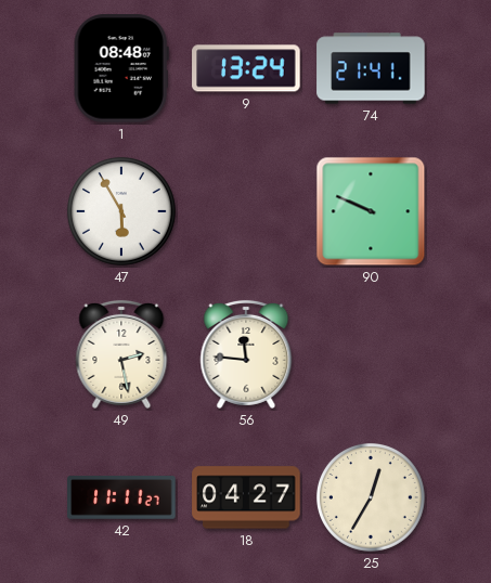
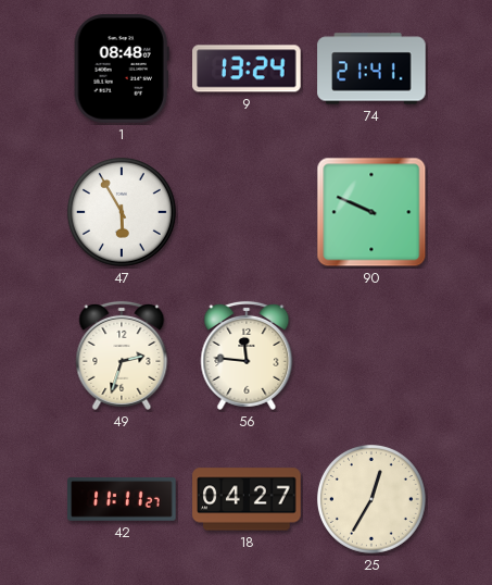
49: 2:28 -> 2:33
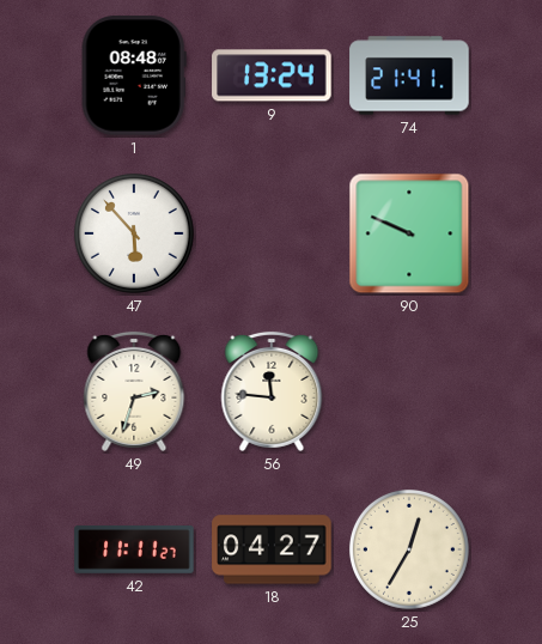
47: 5:55 -> 5:53
